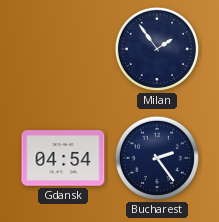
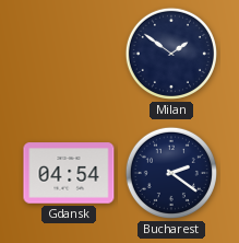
Milan: 1:54 -> 1:51
Bucharest: 2:24 -> 2:21
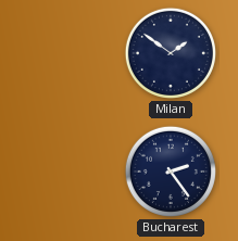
Gdansk: 04:54 -> none
Bucharest: 2:21 -> 2:24
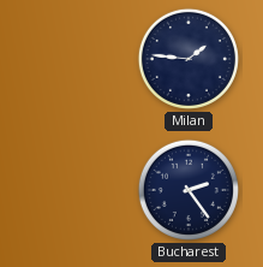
Milan: 1:51 -> 1:46
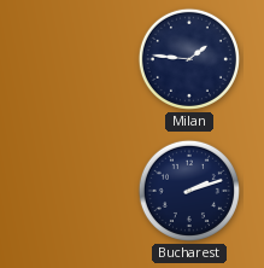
Bucharest: 2:24 -> 2:12
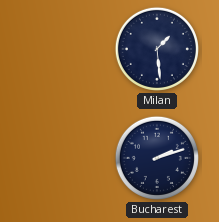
Milan: 1:46 -> 1:29
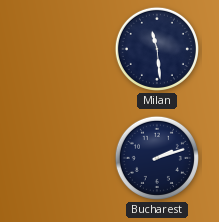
Milan: 1:29 -> 11:29
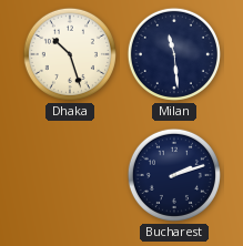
Dhaka: none -> 10:27
